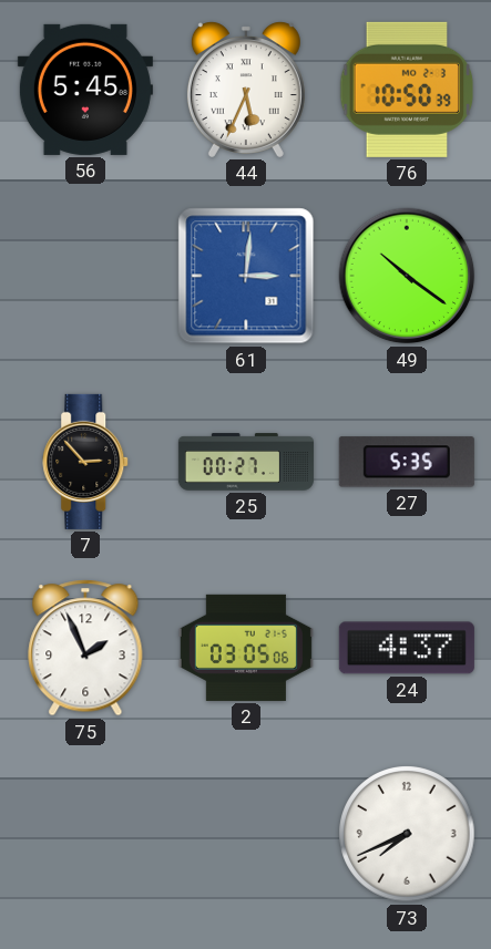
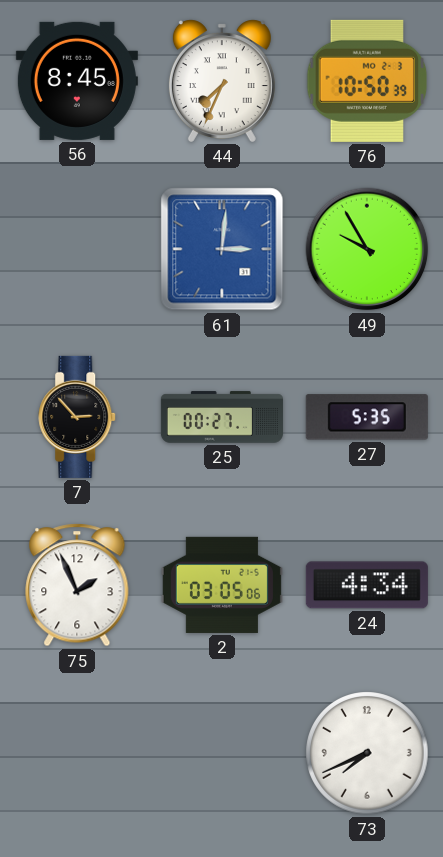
56: 5:45 -> 8:45
44: 5:34 -> 7:34
49: 10:21 -> 9:55
24: 4:37 -> 4:34
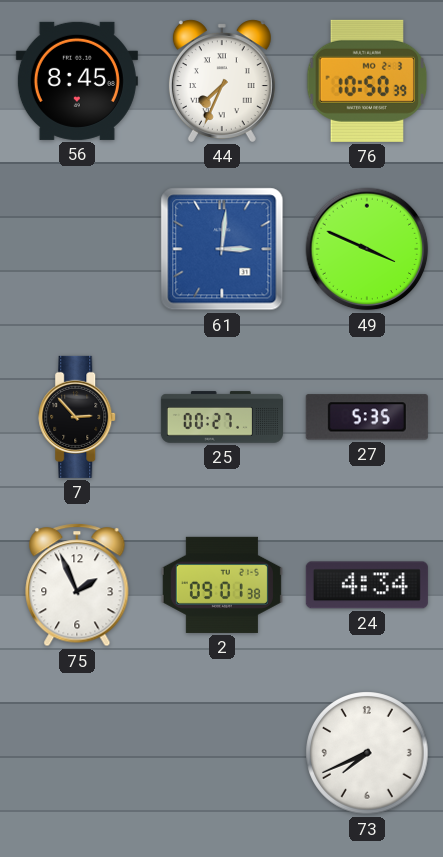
49: 9:55 -> 3:49
2: 03:05 -> 09:01
